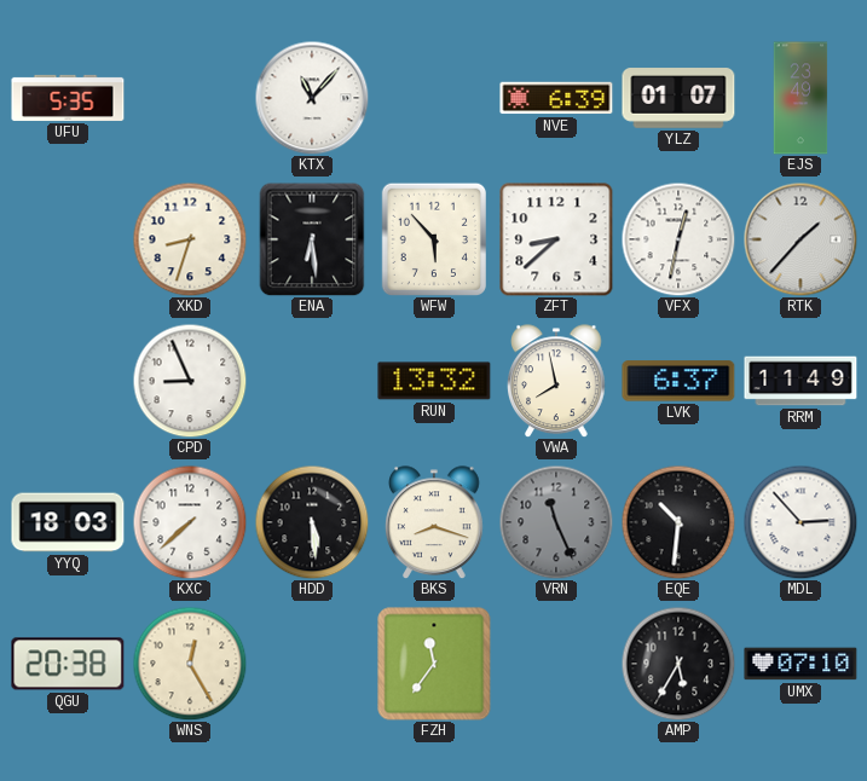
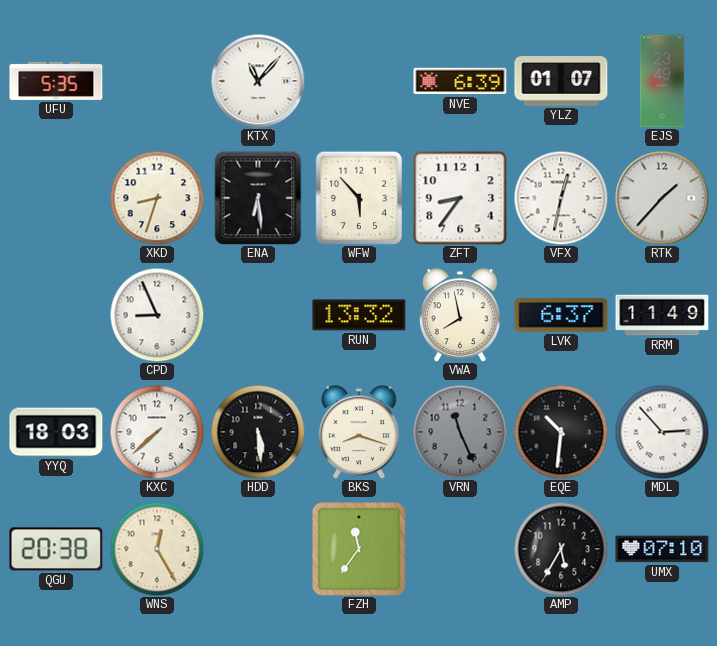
ZFT: 8:38 -> 8:36
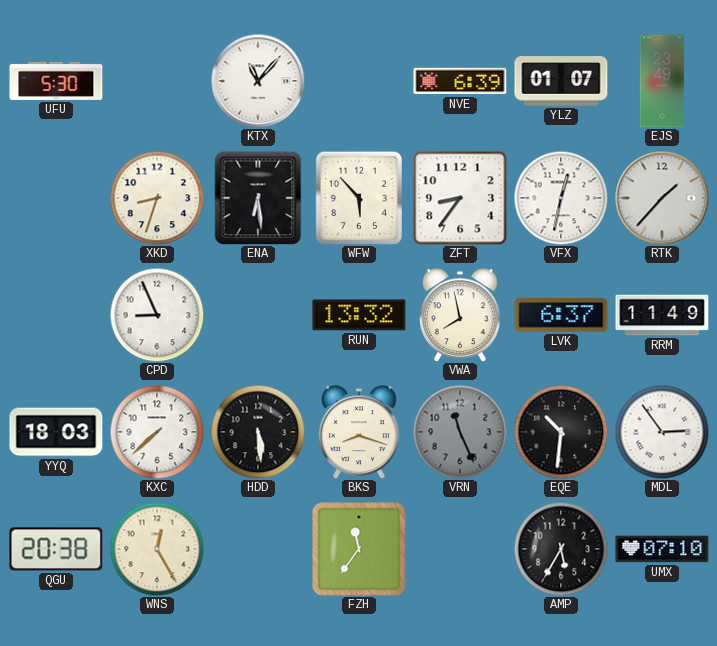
UFU: 5:35 -> 5:30
MDL: 2:53 -> 2:54
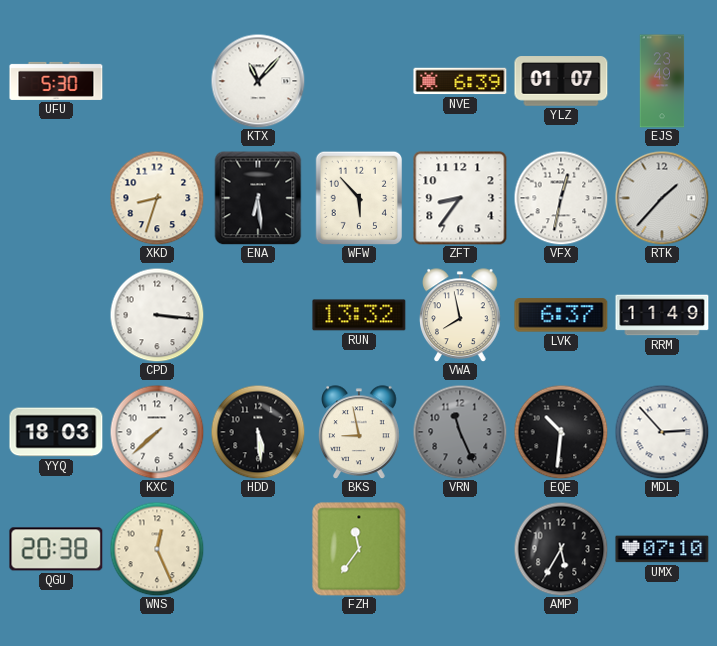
CPD: 8:56 -> 3:16
BKS: 8:18 -> 8:58
MDL: 2:54 -> 2:53
WNS: 12:25 -> 12:26
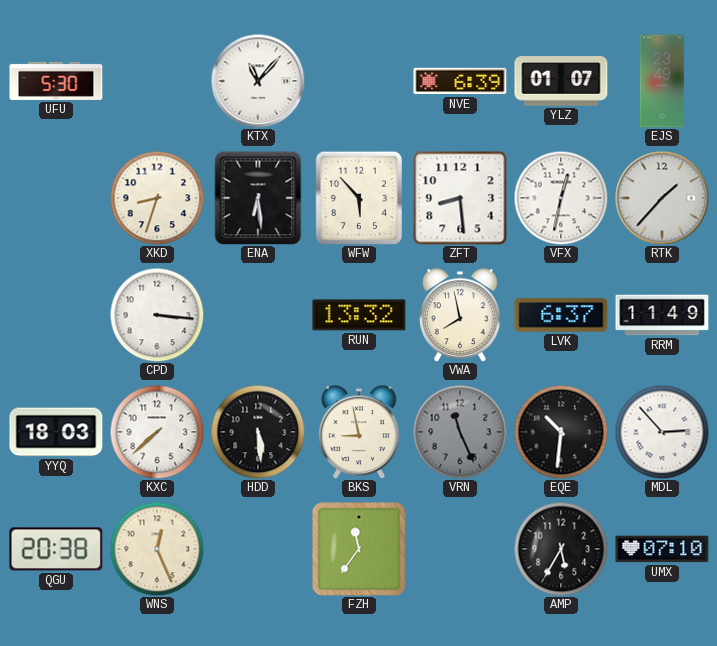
ZFT: 8:36 -> 8:29
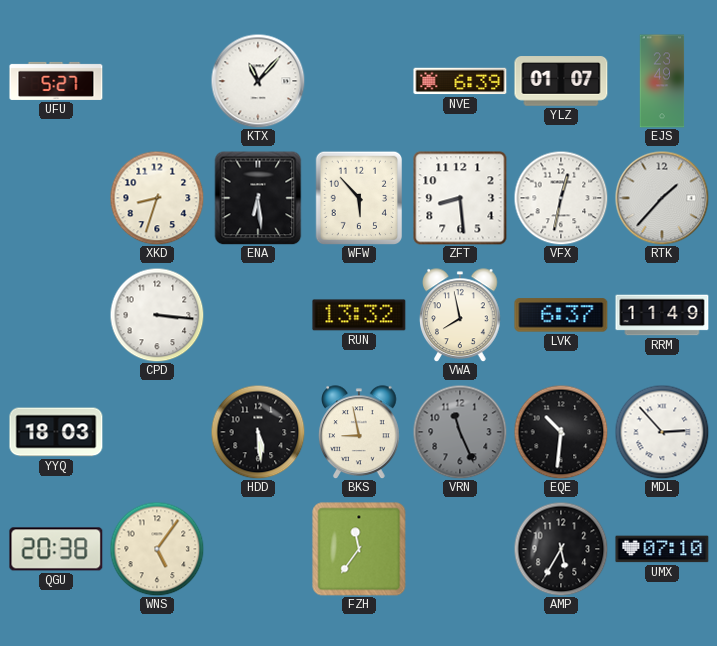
UFU: 5:30 -> 5:27
KXC: 7:38 -> none
WNS: 12:26 -> 5:06
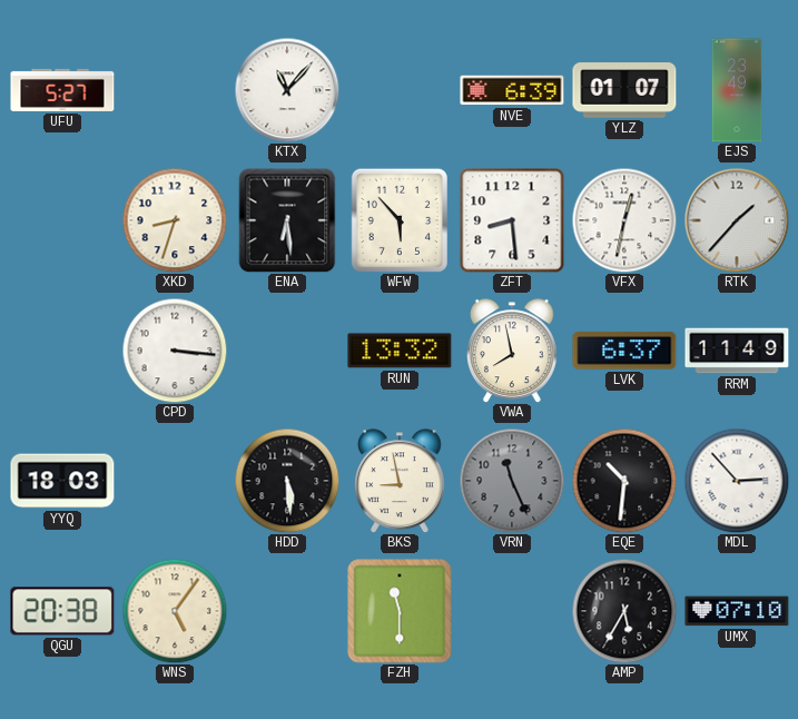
FZH: 11:36 -> 11:30
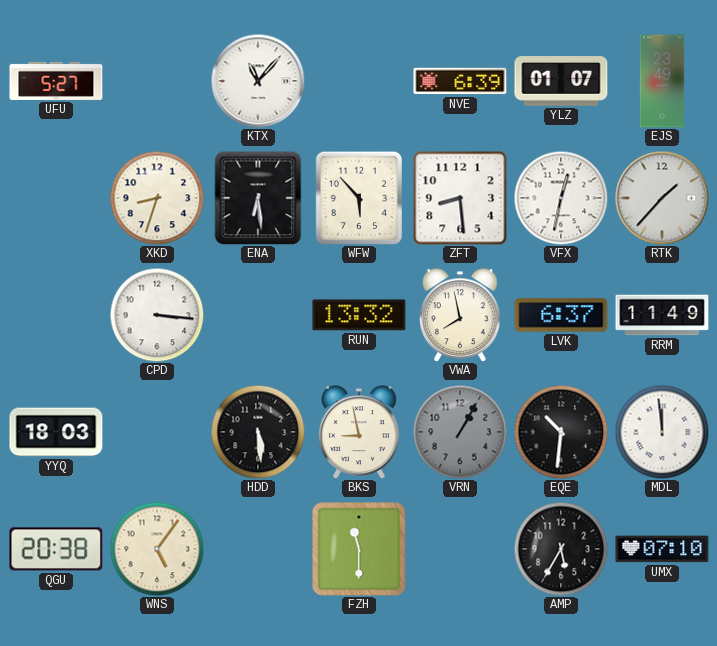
VRN: 11:26 -> 1:05
MDL: 2:53 -> 11:59
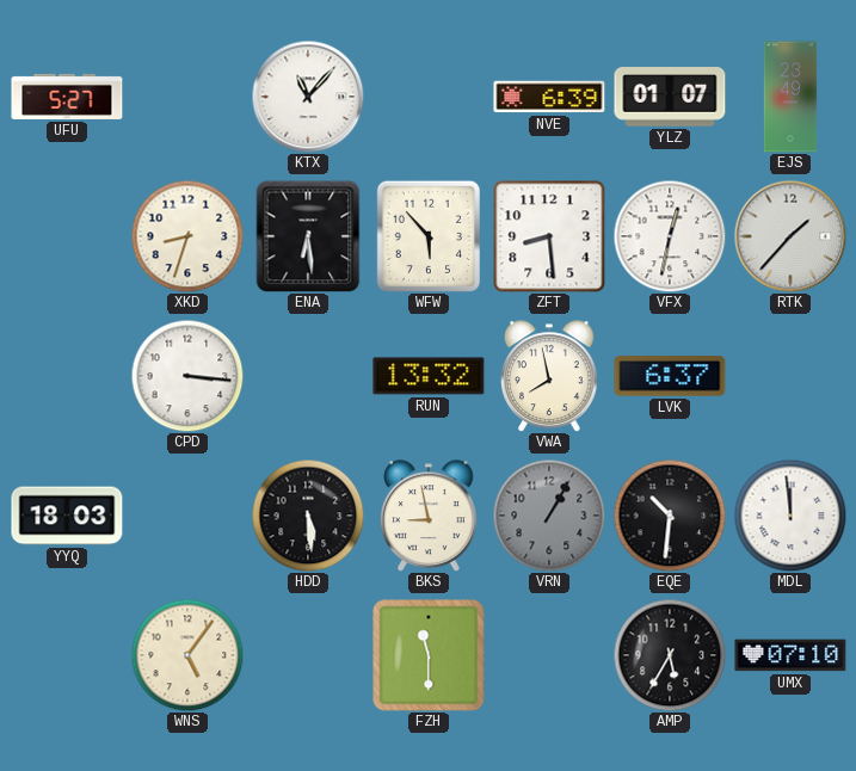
RRM: 11:49 -> none
QGU: 20:38 -> none
